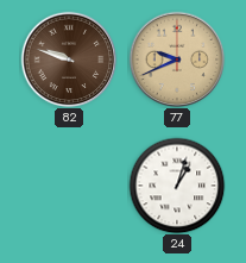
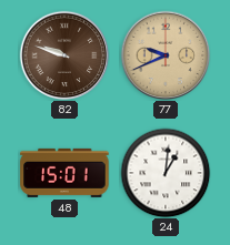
48: none -> 15:01
24: 1:03 -> 1:01
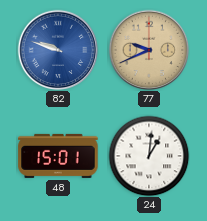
82 dial: brown -> blue
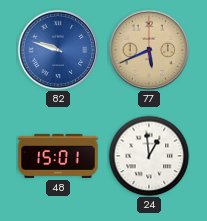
77: 9:41 -> 5:41
24: 1:01 -> 12:59
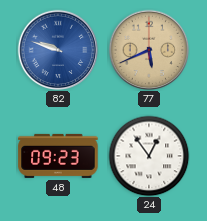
48: 15:01 -> 09:23
24: 12:59 -> 12:54
